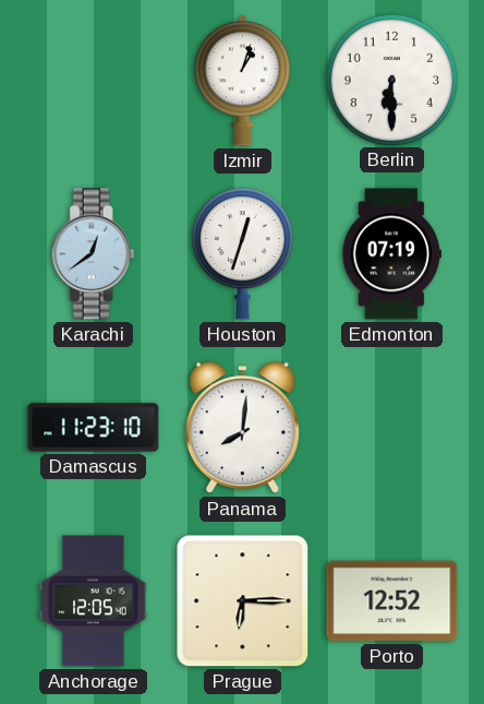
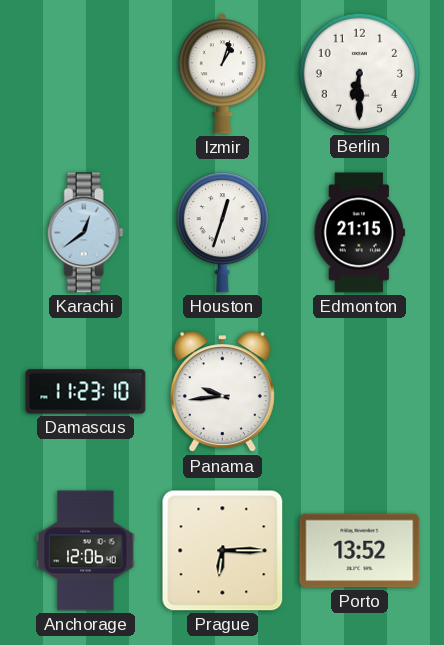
Edmonton: 07:19 -> 21:15
Panama: 8:01 -> 9:44
Anchorage: 12:05 -> 12:06
Porto: 12:52 -> 13:52
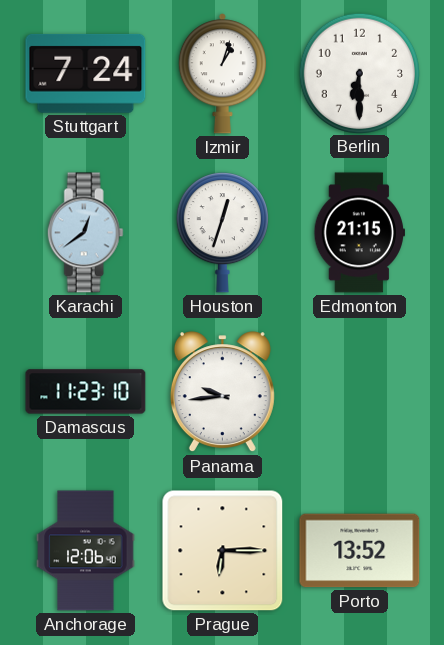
Stuttgart: none -> 7:24
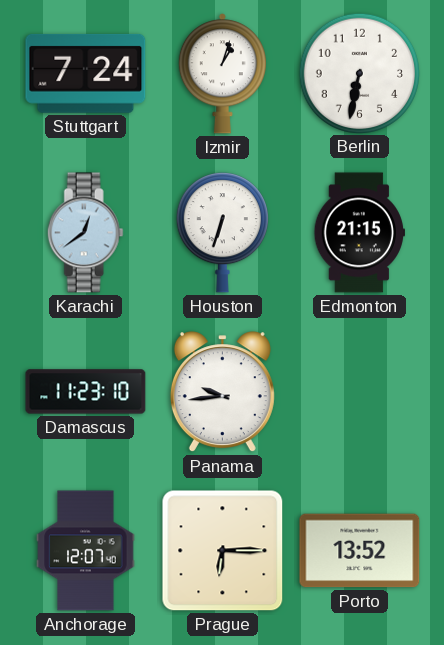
Berlin: 6:30 -> 6:32
Houston: 12:33 -> 6:33
Anchorage: 12:06 -> 12:07
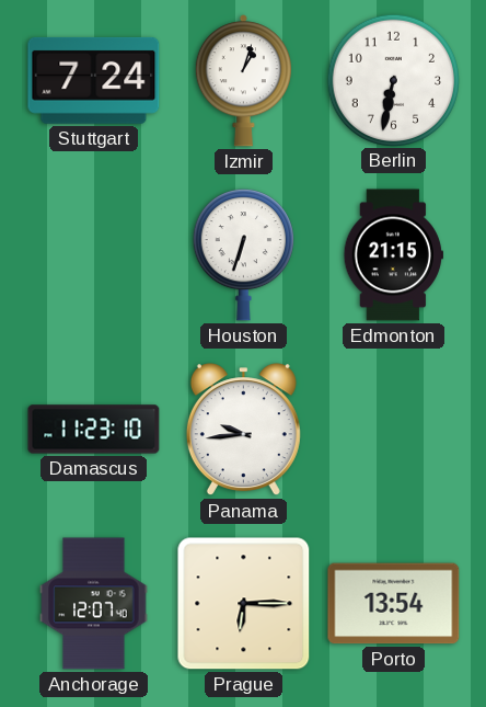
Karachi: 12:39 -> none
Porto: 13:52 -> 13:54
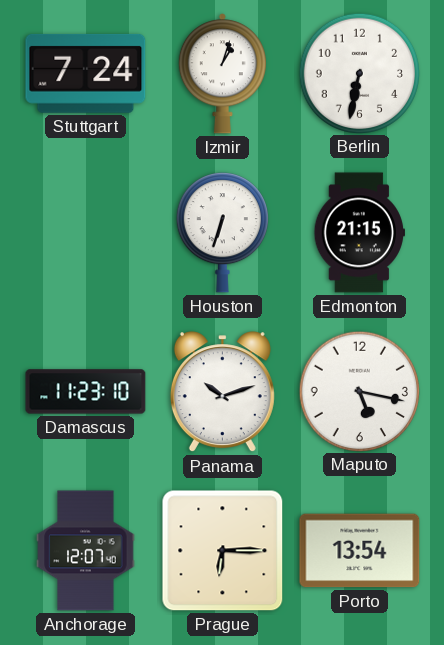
Panama: 9:44 -> 10:12
Maputo: none -> 5:17
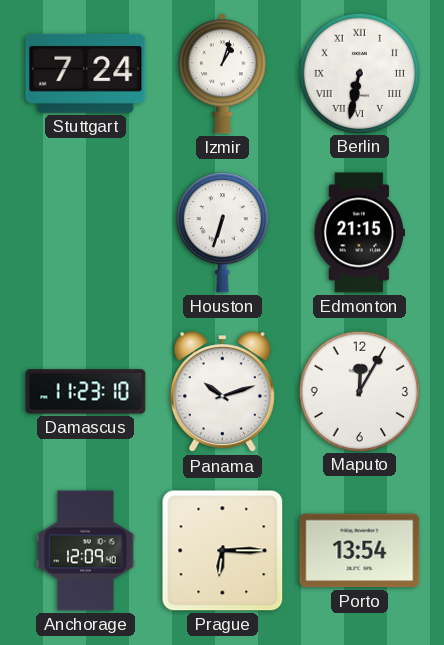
Berlin numerals: Arabic -> Roman
Maputo: 5:17 -> 12:05
Anchorage: 12:07 -> 12:09
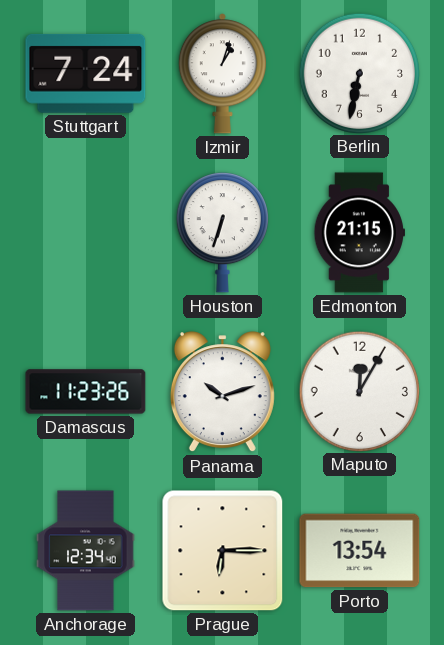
Berlin numerals: Roman -> Arabic
Damascus: 11:23:10 -> 11:23:26
Anchorage: 12:09 -> 12:34
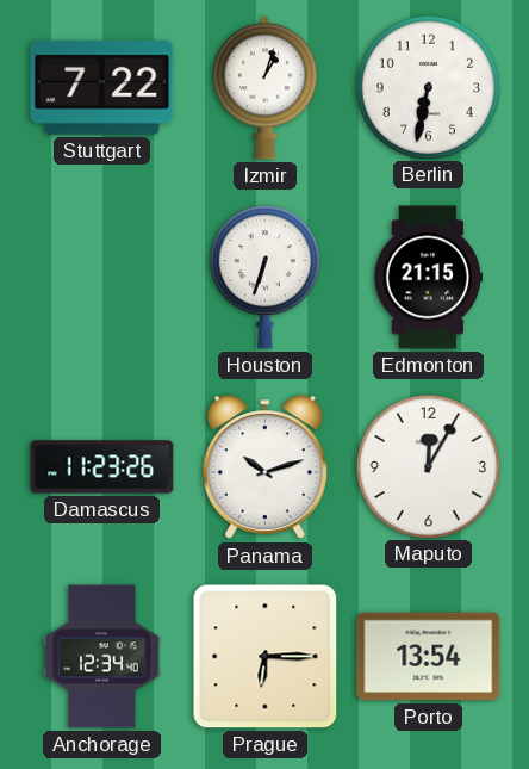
Stuttgart: 7:24 -> 7:22
